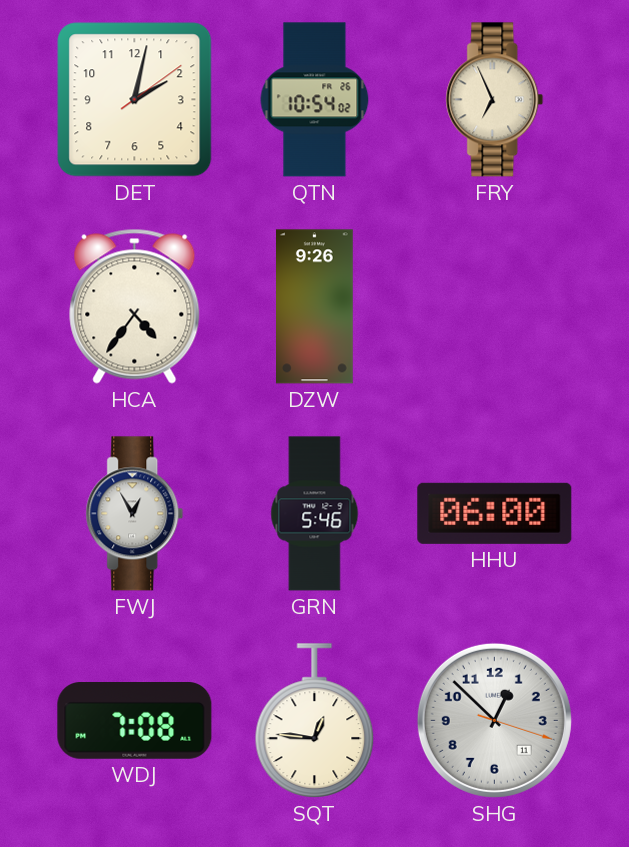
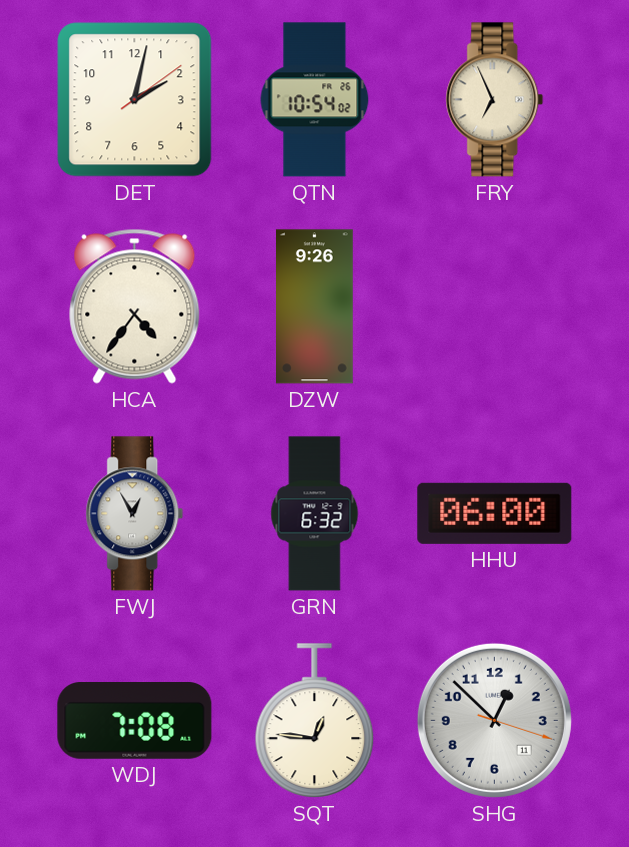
GRN: 5:46 -> 6:32
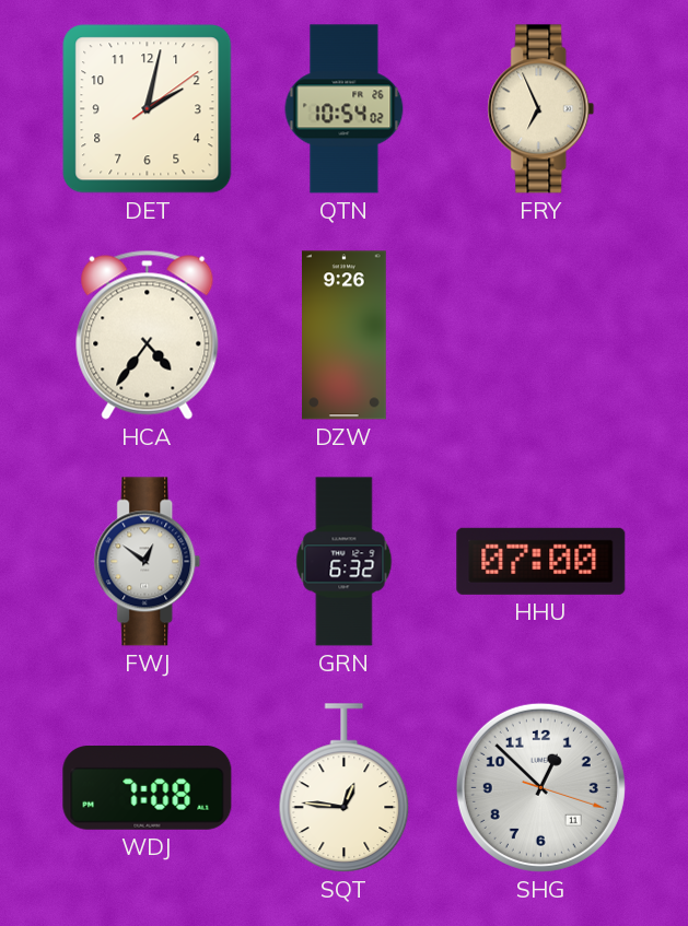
FWJ: 12:55 -> 12:51
HHU: 06:00 -> 07:00
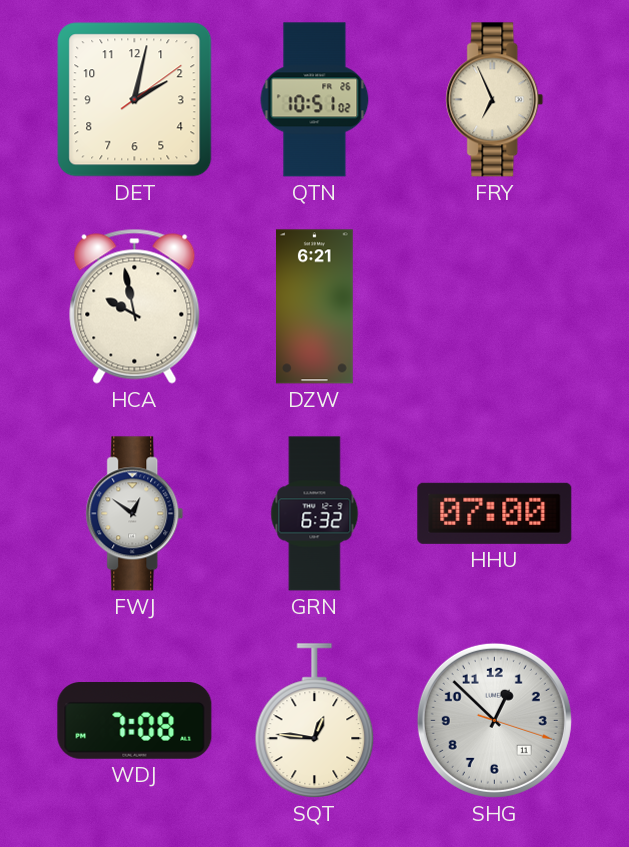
QTN: 10:54 -> 10:51
HCA: 4:36 -> 9:58
DZW: 9:26 -> 6:21
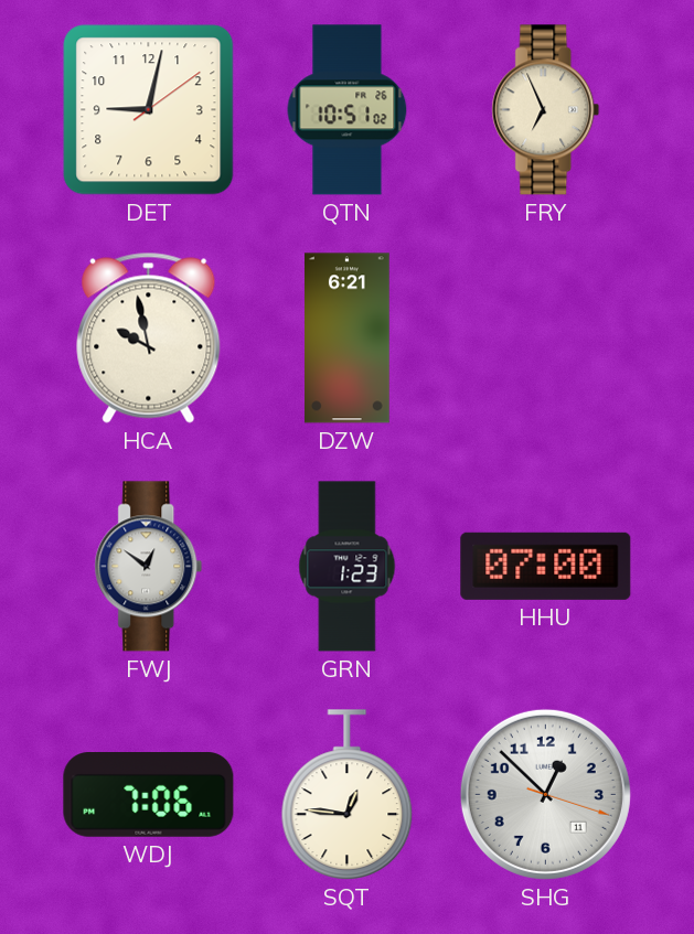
DET: 2:02 -> 9:02
GRN: 6:32 -> 1:23
WDJ: 7:08 -> 7:06
